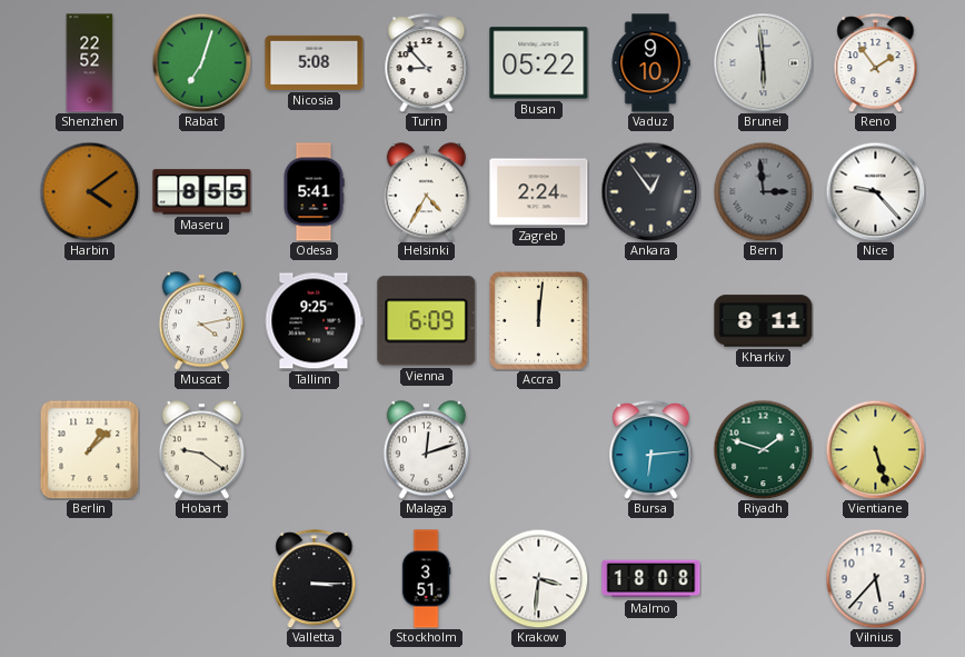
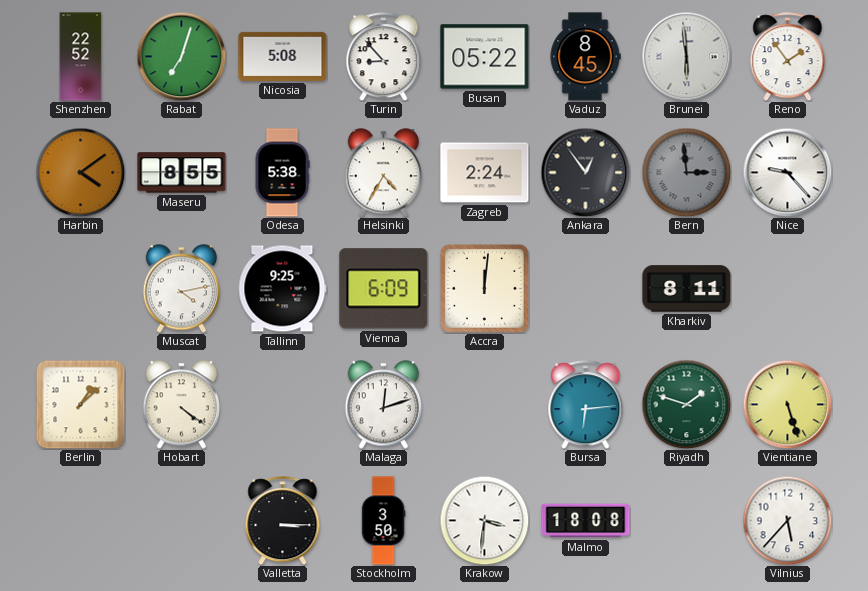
Vaduz: 9:10 -> 8:45
Odesa: 5:41 -> 5:38
Hobart: 9:21 -> 4:21
Stockholm: 3:51 -> 3:50
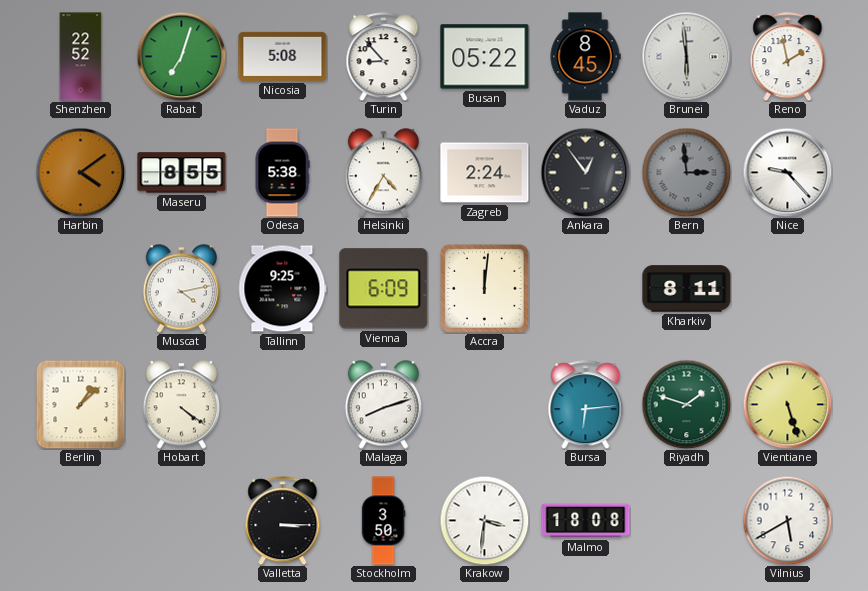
Reno: 1:54 -> 1:58
Malaga: 12:12 -> 8:12
Vilnius: 5:37 -> 5:40
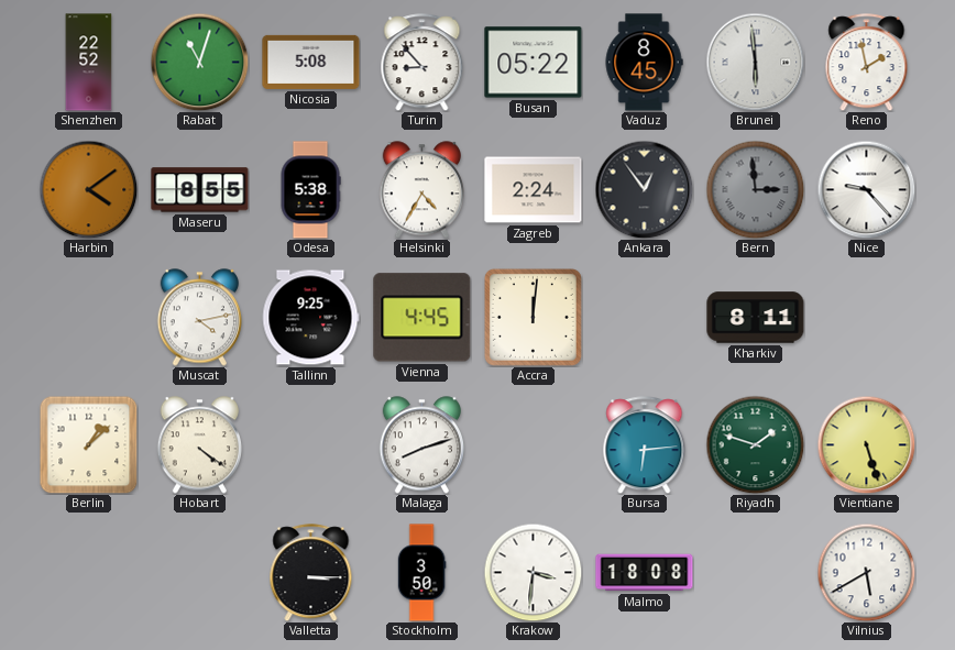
Rabat: 7:03 -> 11:03
Vienna: 6:09 -> 4:45
